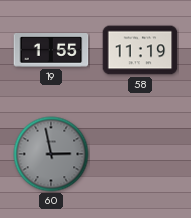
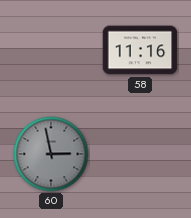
19: 1:55 -> none
58: 11:19 -> 11:16
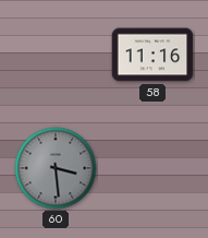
60: 2:58 -> 3:29
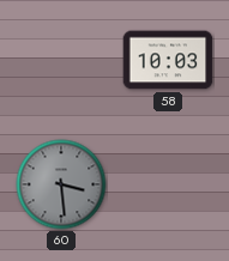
58: 11:16 -> 10:03
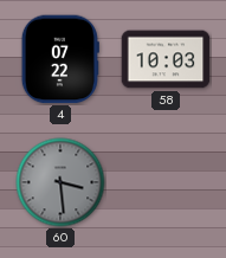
4: none -> 07:22
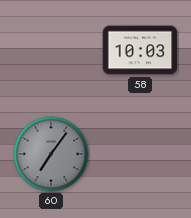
4: 07:22 -> none
60: 3:29 -> 7:06
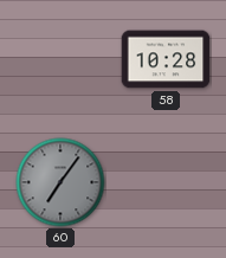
58: 10:03 -> 10:28
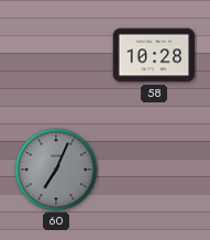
60: 7:06 -> 7:04
